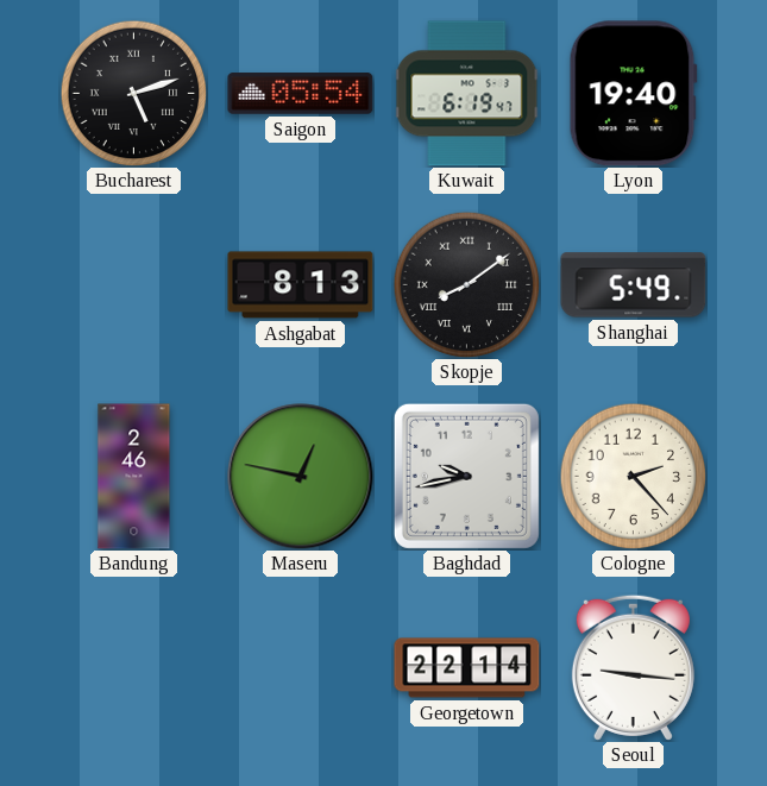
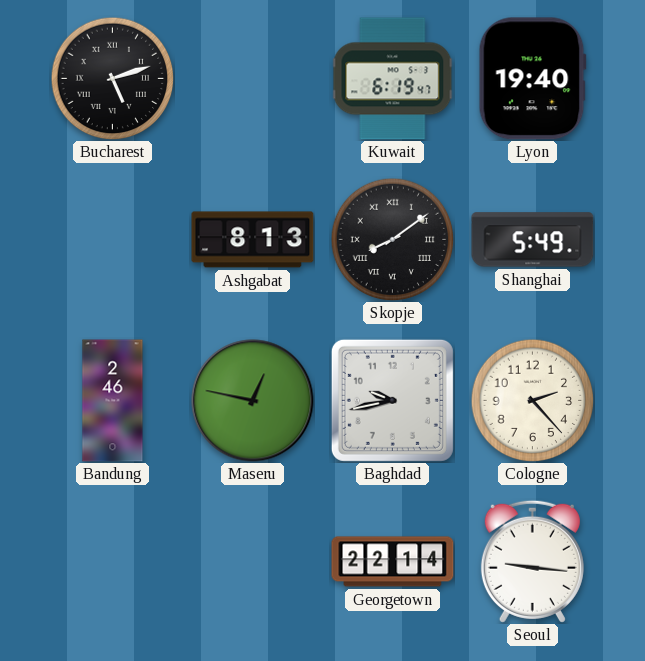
Saigon: 05:54 -> none
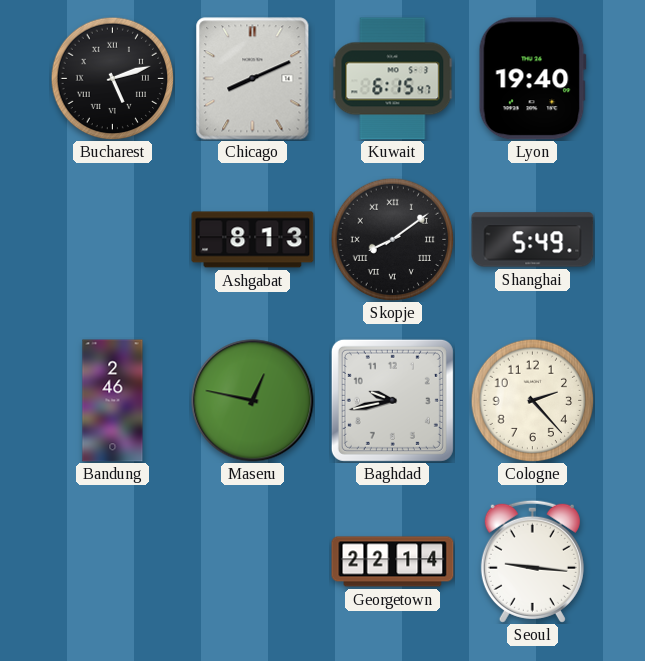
Chicago: none -> 8:11
Kuwait: 6:19 -> 6:15
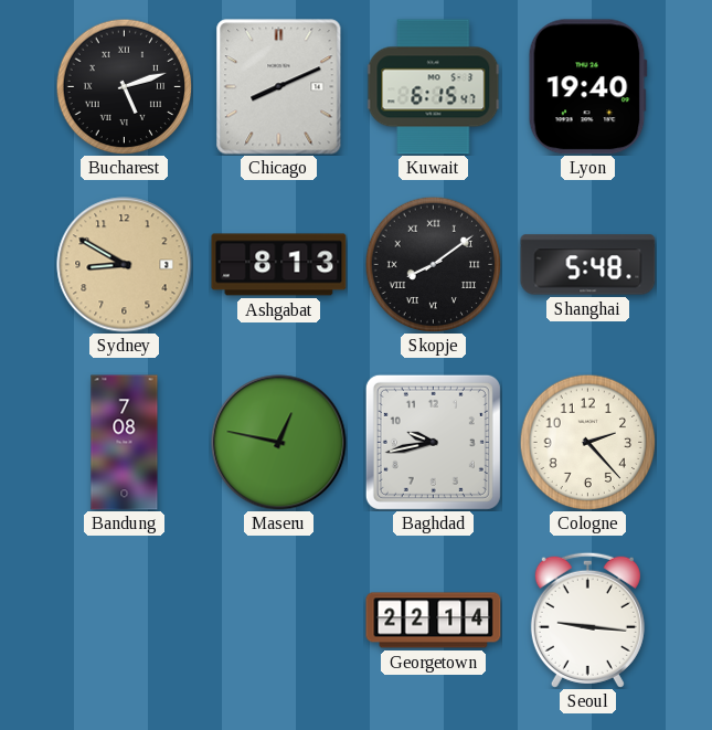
Sydney: none -> 8:50
Shanghai: 5:49 -> 5:48
Bandung: 2:46 -> 7:08
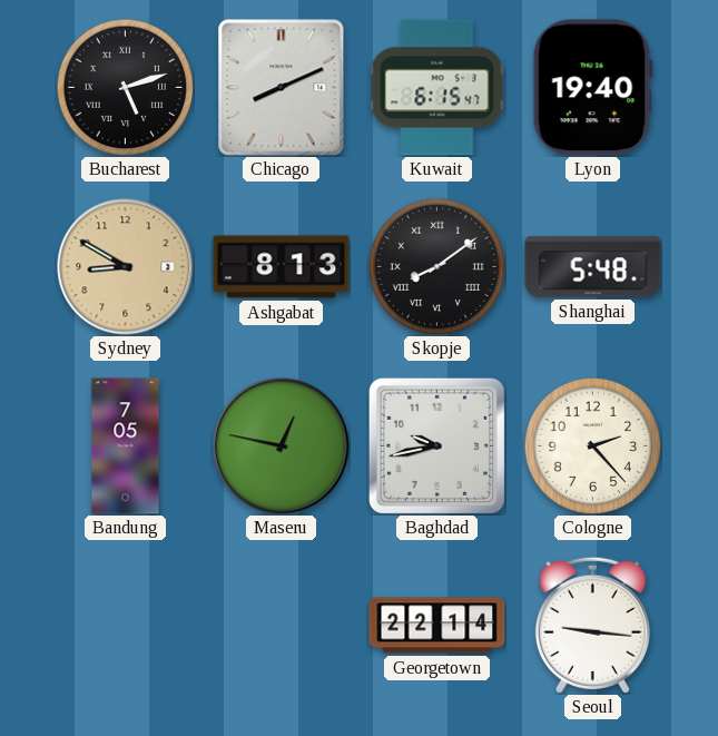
Bandung: 7:08 -> 7:05
